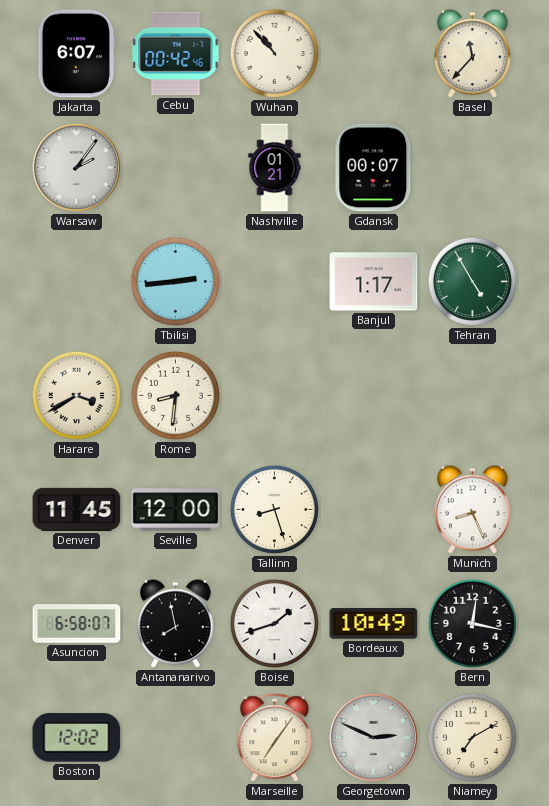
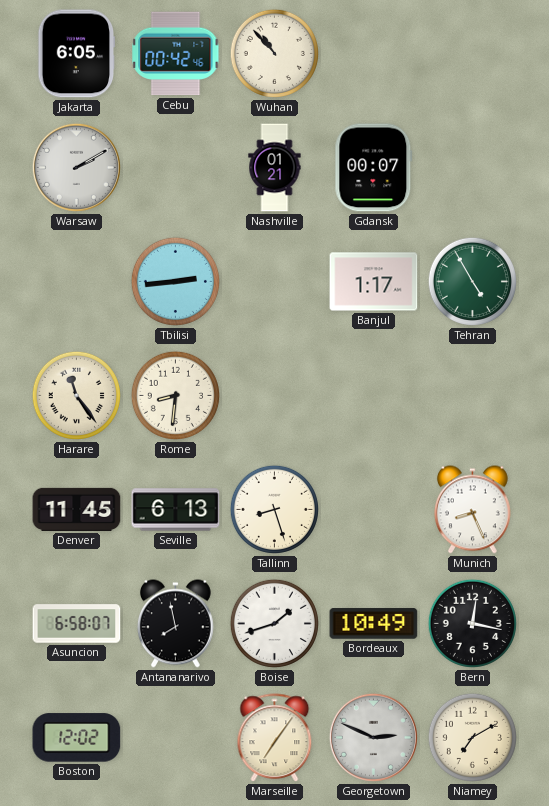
Jakarta: 6:07 -> 6:05
Basel: 11:37 -> none
Warsaw: 2:06 -> 2:10
Harare: 3:40 -> 11:24
Seville: 12:00 -> 6:13
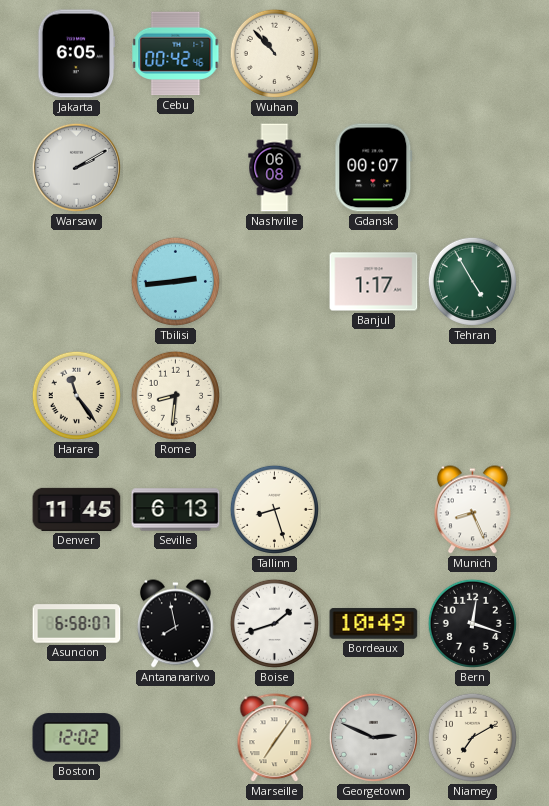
Nashville: 01:21 -> 06:08
Bern: 12:17 -> 12:18
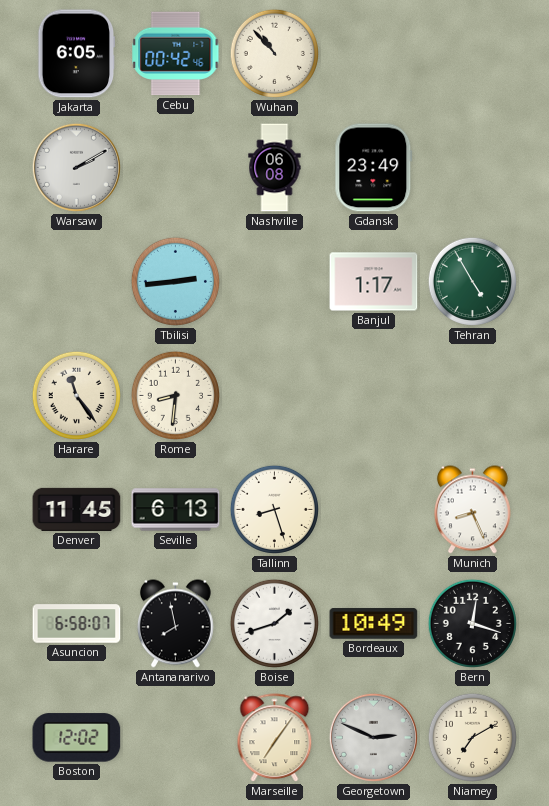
Gdansk: 00:07 -> 23:49
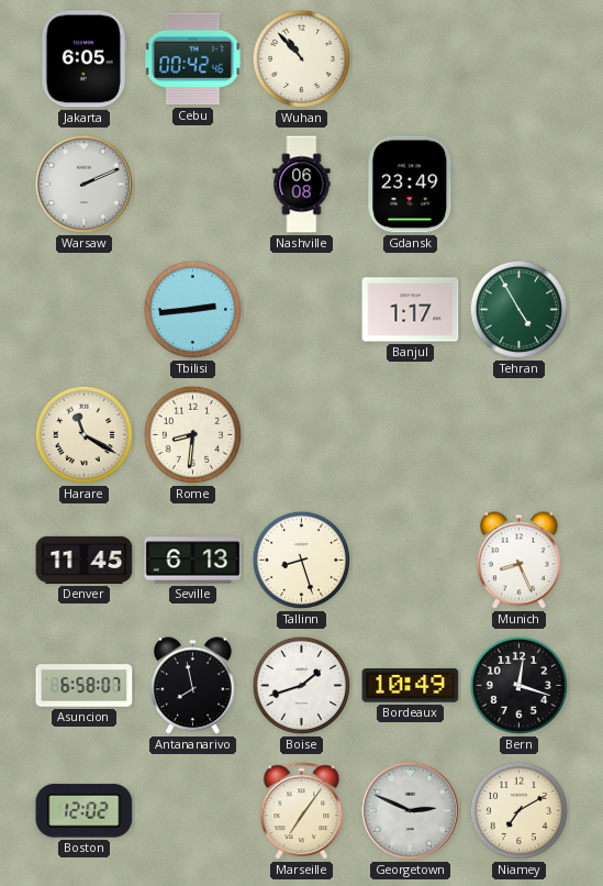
Warsaw: 2:10 -> 2:11
Harare: 11:24 -> 11:20
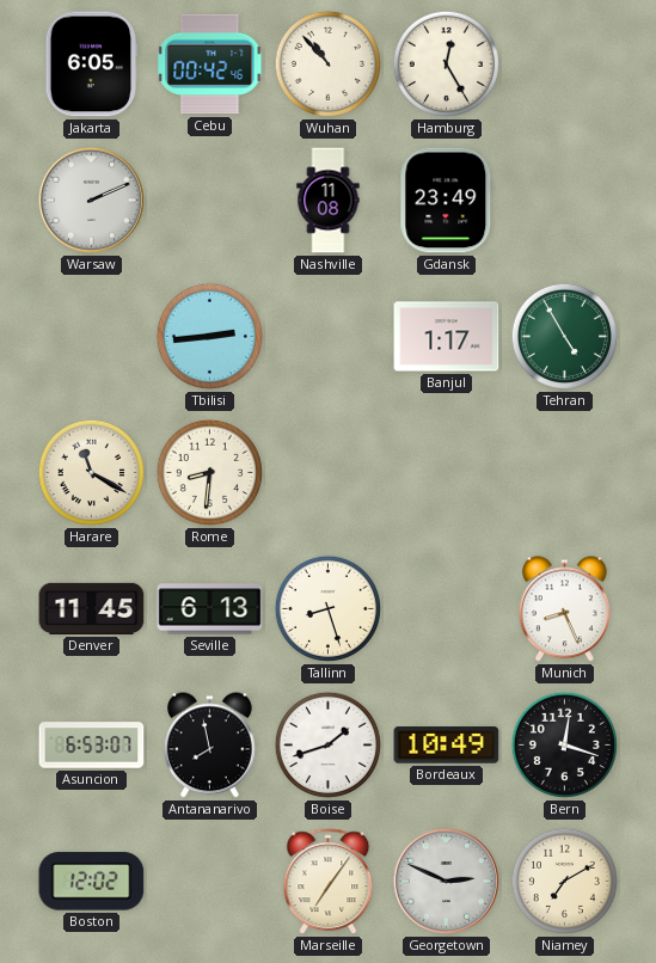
Hamburg: none -> 12:25
Nashville: 06:08 -> 11:08
Asuncion: 6:58 -> 6:53
